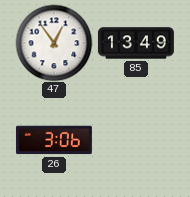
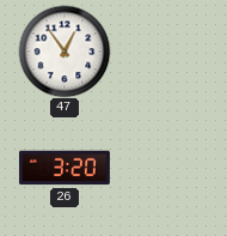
85: 13:49 -> none
26: 3:06 -> 3:20
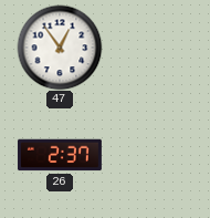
26: 3:20 -> 2:37
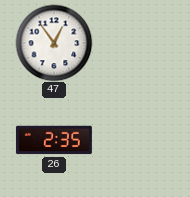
26: 2:37 -> 2:35
